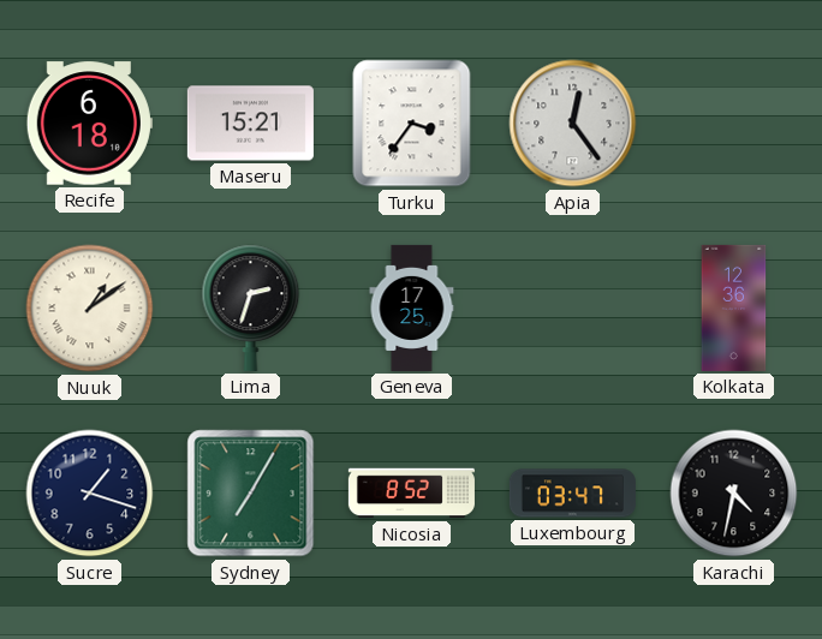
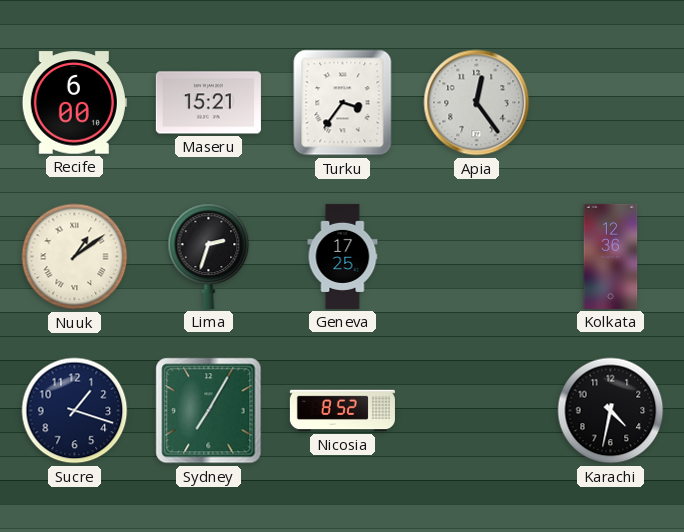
Recife: 6:18 -> 6:00
Luxembourg: 03:47 -> none
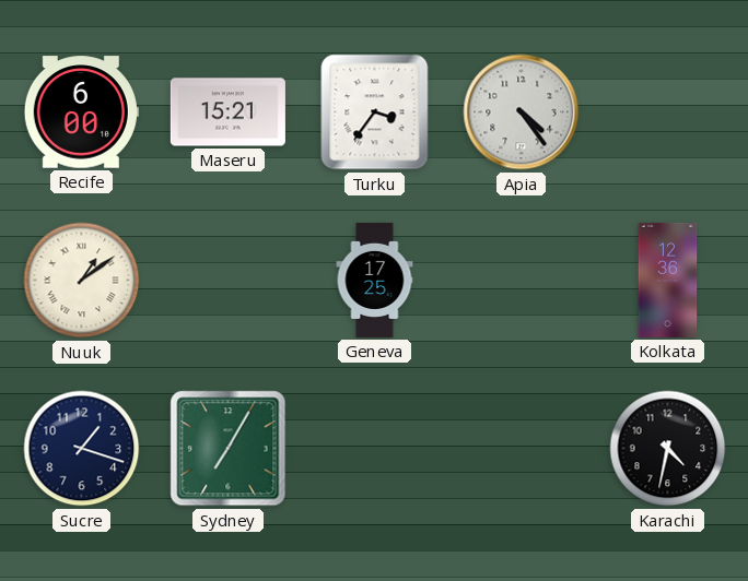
Apia: 12:24 -> 4:24
Lima: 2:33 -> none
Nicosia: 8:52 -> none
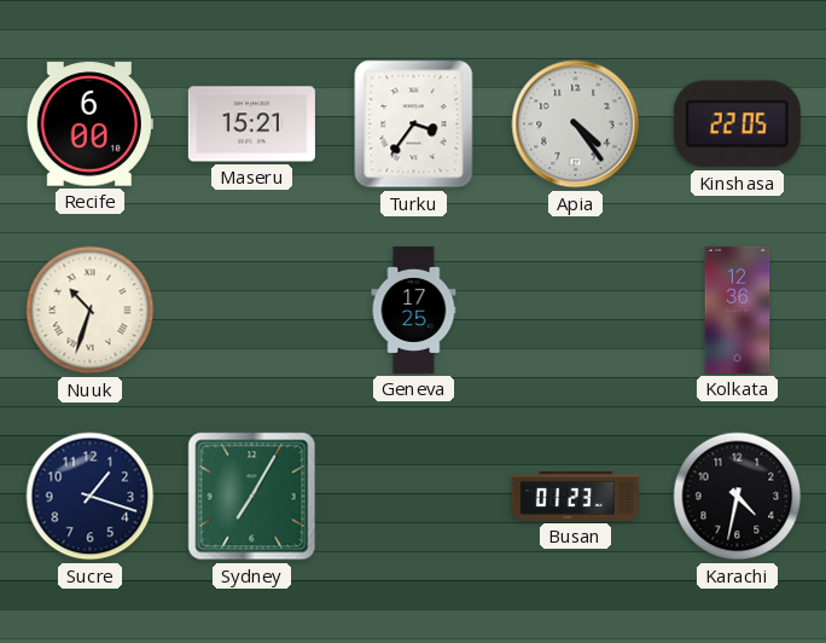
Kinshasa: none -> 22:05
Nuuk: 1:09 -> 10:33
Busan: none -> 01:23
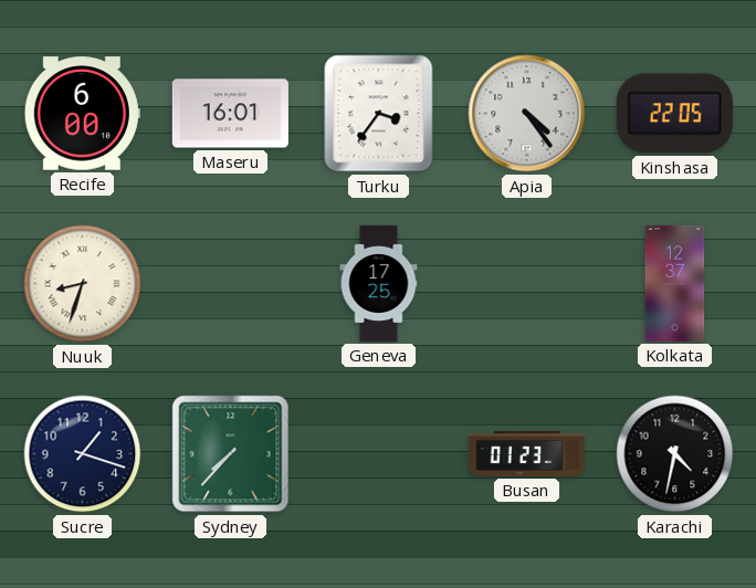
Maseru: 15:21 -> 16:01
Nuuk: 10:33 -> 8:33
Kolkata: 12:36 -> 12:37
Sydney: 7:05 -> 7:37
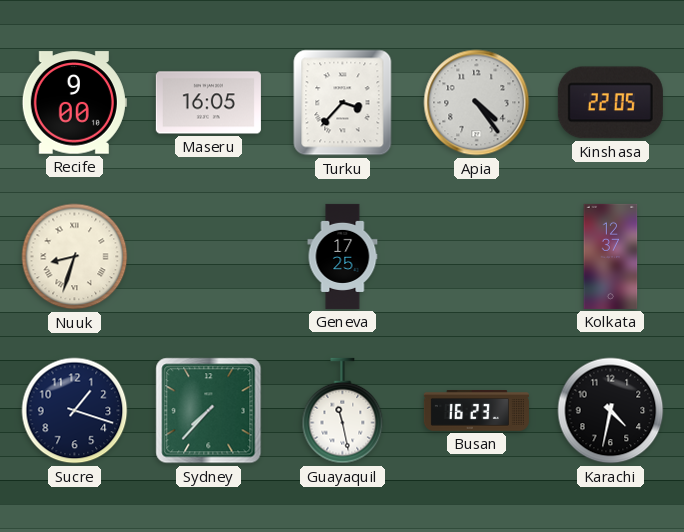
Recife: 6:00 -> 9:00
Maseru: 16:01 -> 16:05
Turku: 3:36 -> 3:37
Guayaquil: none -> 11:28
Busan: 01:23 -> 16:23
